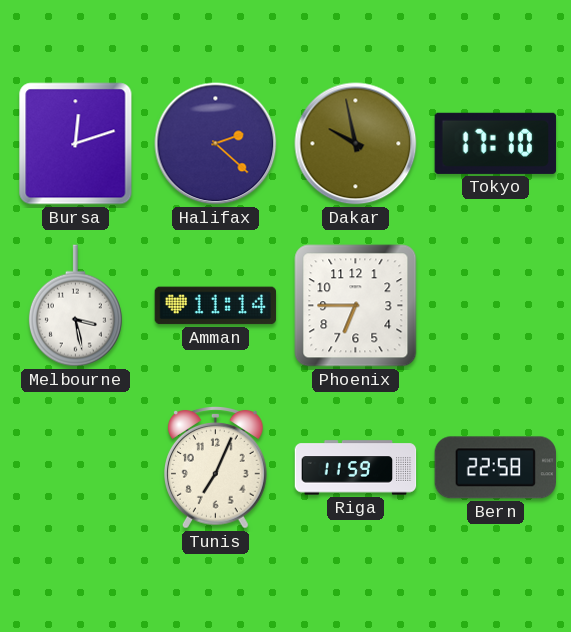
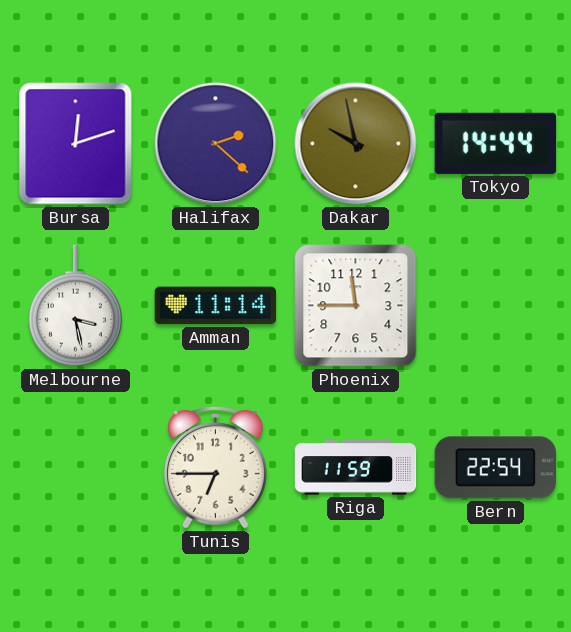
Tokyo: 17:10 -> 14:44
Phoenix: 6:45 -> 11:45
Tunis: 7:04 -> 6:45
Bern: 22:58 -> 22:54
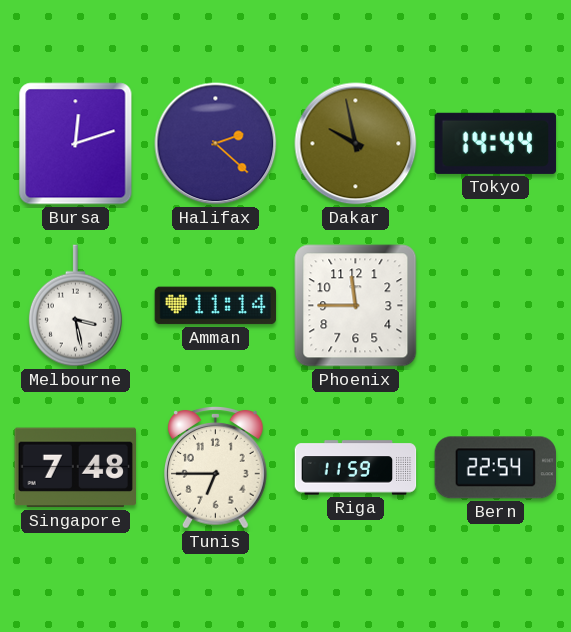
Singapore: none -> 7:48
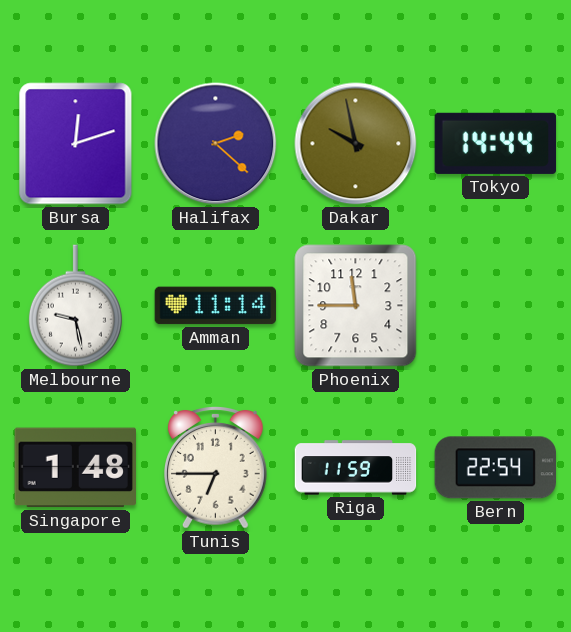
Melbourne: 3:28 -> 9:28
Singapore: 7:48 -> 1:48
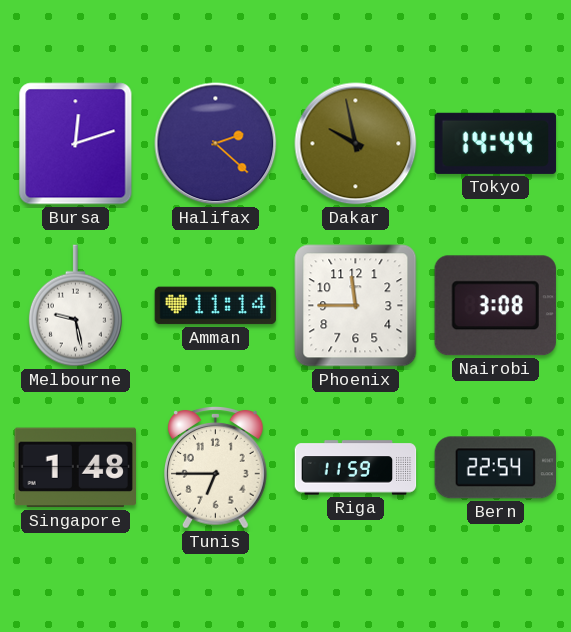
Nairobi: none -> 3:08
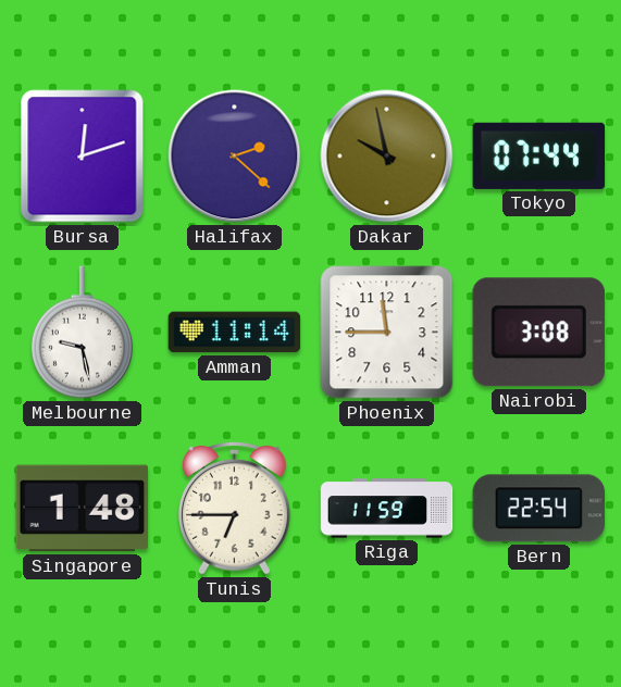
Tokyo: 14:44 -> 07:44
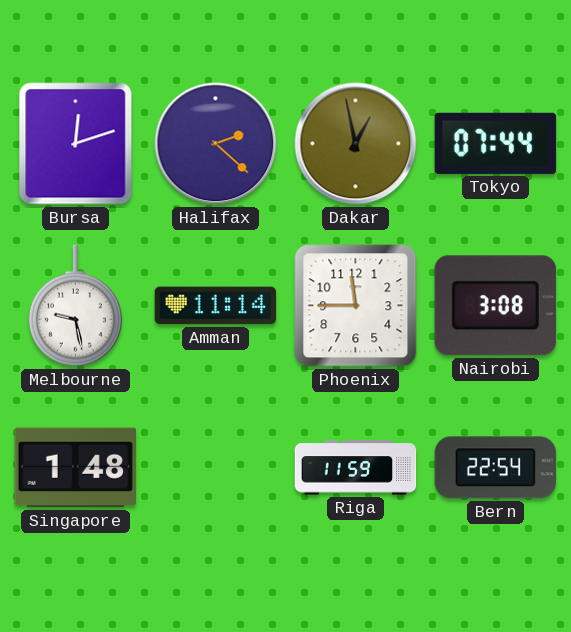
Dakar: 9:58 -> 12:58
Tunis: 6:45 -> none
